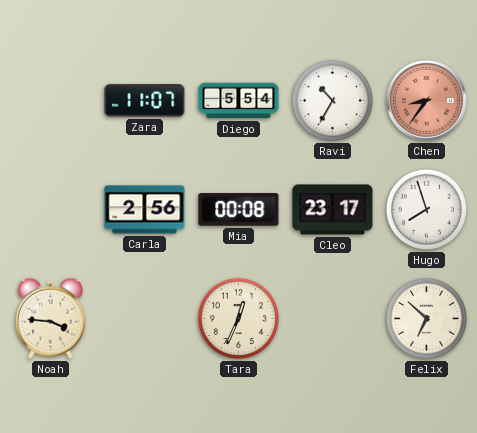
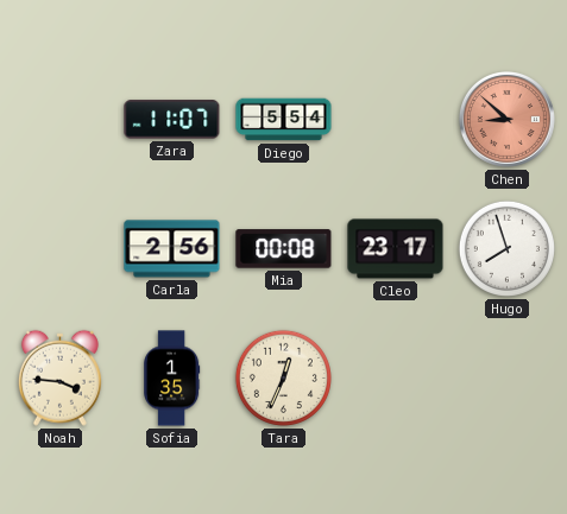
Ravi: 10:35 -> none
Chen: 8:36 -> 8:52
Sofia: none -> 1:35
Felix: 6:52 -> none
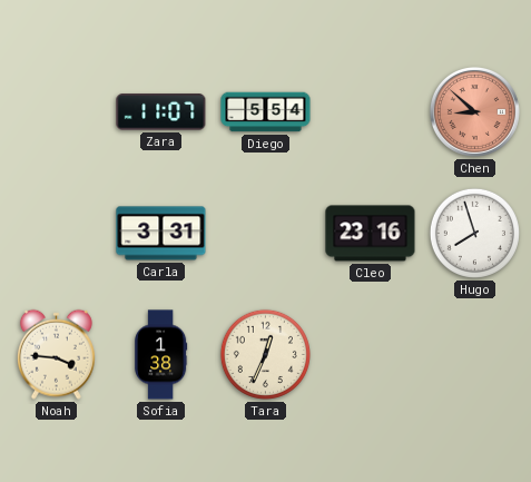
Carla: 2:56 -> 3:31
Mia: 00:08 -> none
Cleo: 23:17 -> 23:16
Sofia: 1:35 -> 1:38
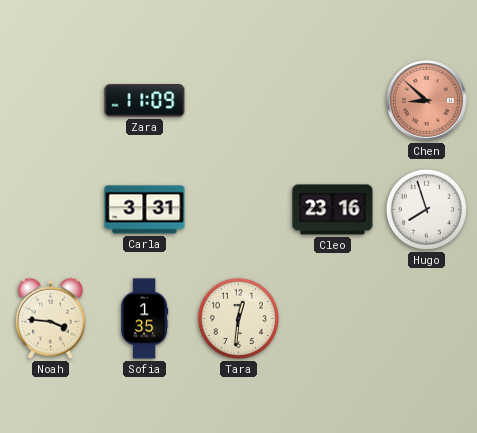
Zara: 11:07 -> 11:09
Diego: 5:54 -> none
Sofia: 1:38 -> 1:35
Tara: 12:34 -> 12:31
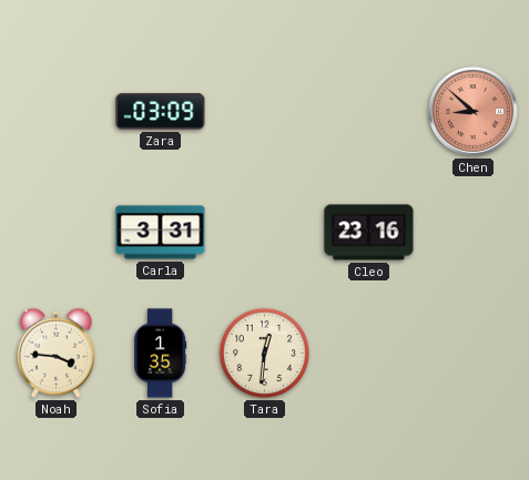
Zara: 11:09 -> 03:09
Hugo: 7:57 -> none
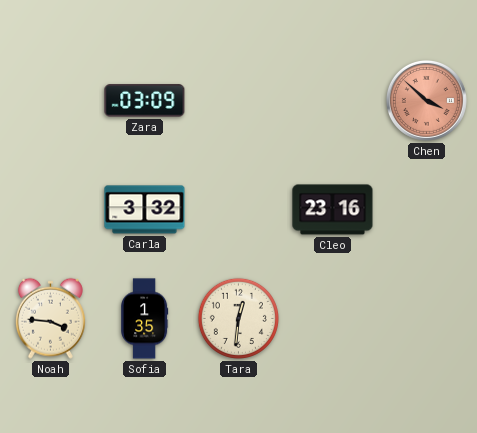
Chen: 8:52 -> 3:52
Carla: 3:31 -> 3:32
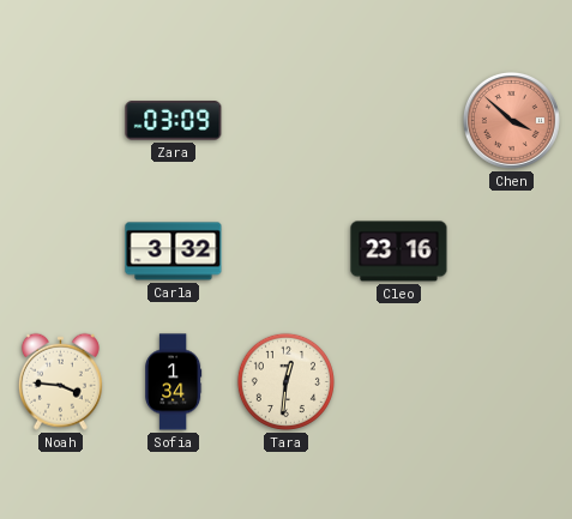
Sofia: 1:35 -> 1:34
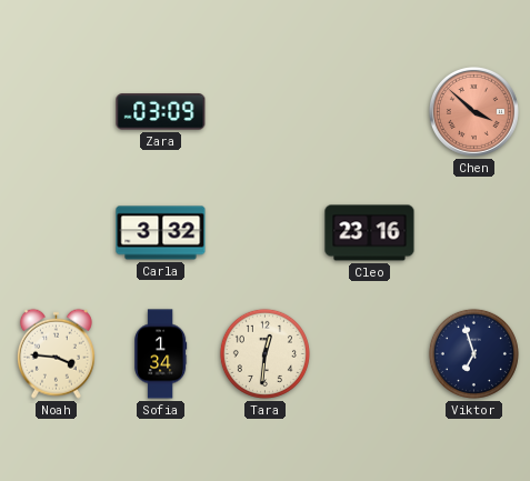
Viktor: none -> 6:57
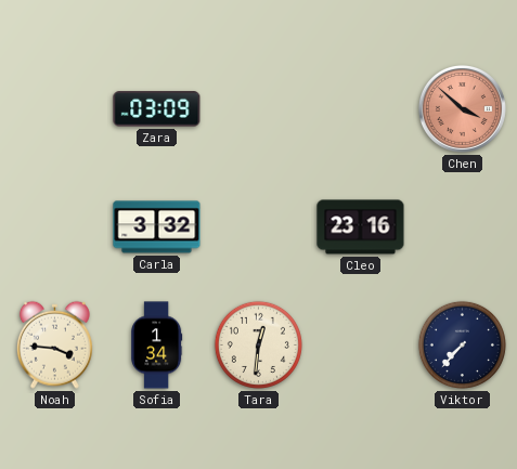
Viktor: 6:57 -> 7:37
